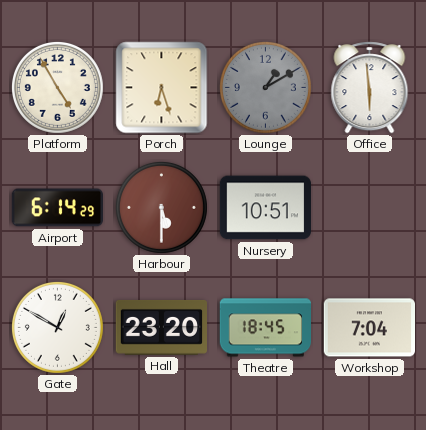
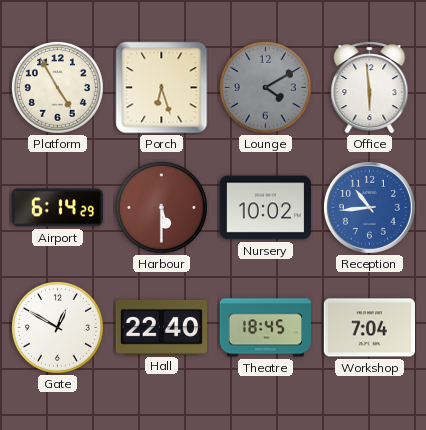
Lounge: 1:10 -> 4:10
Nursery: 10:51 -> 10:02
Reception: none -> 10:44
Hall: 23:20 -> 22:40
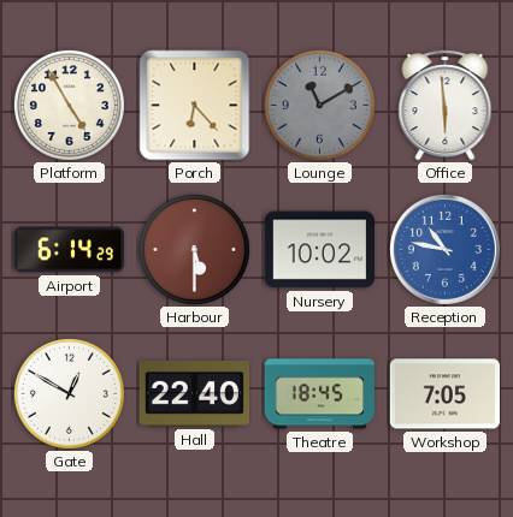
Porch: 6:27 -> 6:23
Lounge: 4:10 -> 11:10
Reception: 10:44 -> 10:47
Workshop: 7:04 -> 7:05
